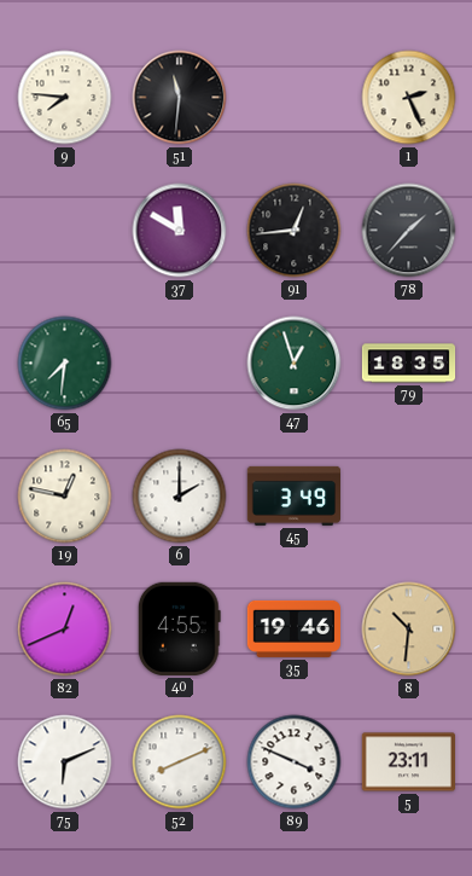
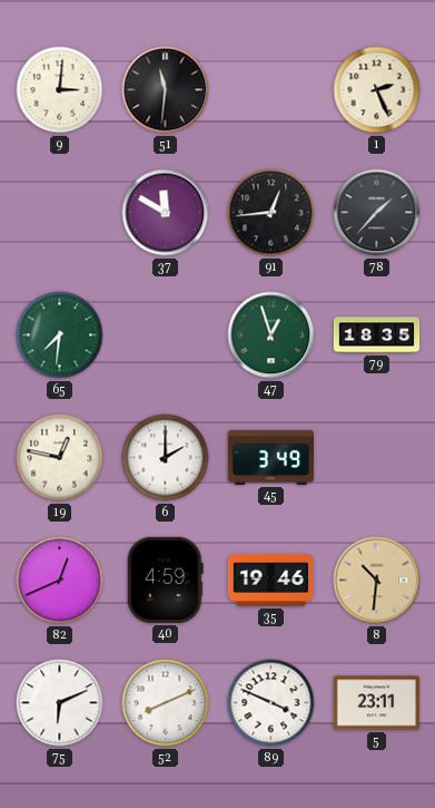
9: 7:46 -> 3:01
40: 4:55 -> 4:59
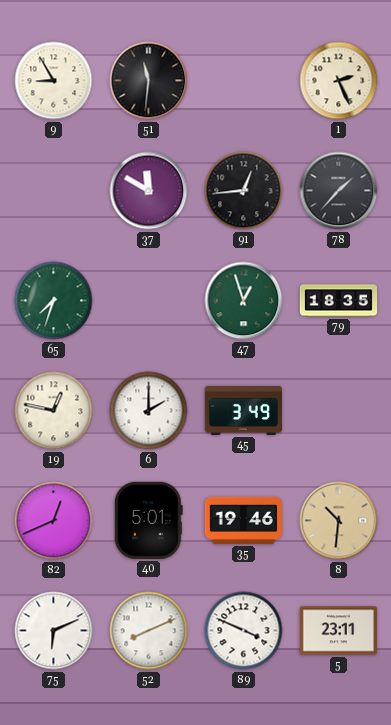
9: 3:01 -> 8:55
65: 7:31 -> 7:33
40: 4:59 -> 5:01
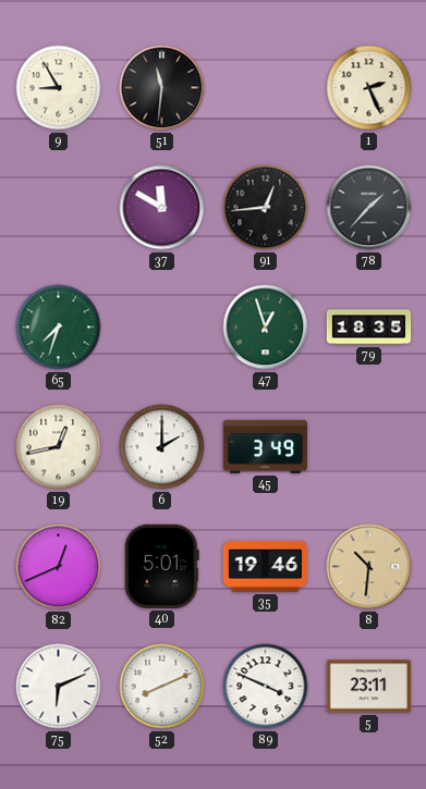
19: 12:47 -> 12:43
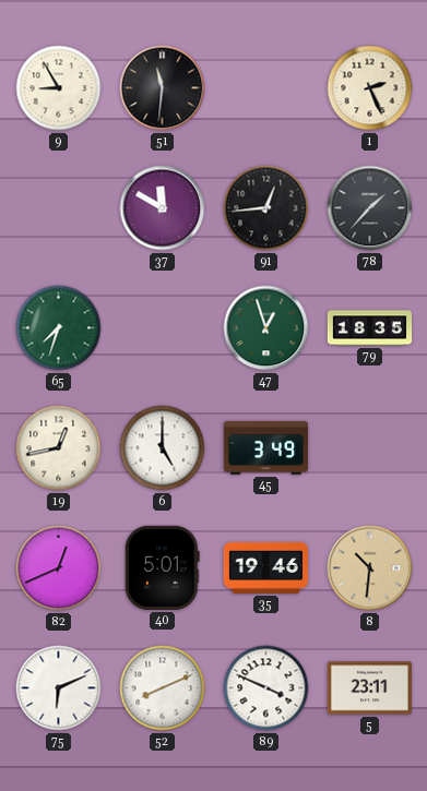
6: 2:00 -> 5:00
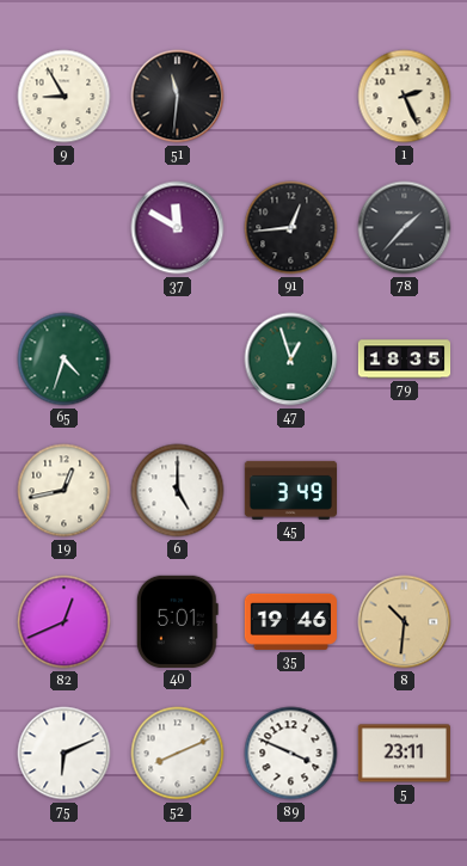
65: 7:33 -> 4:33
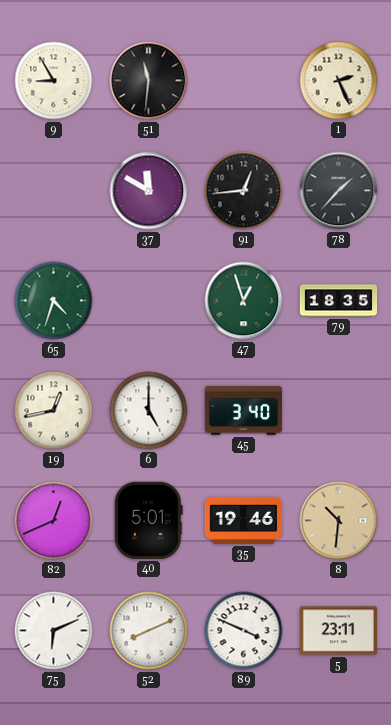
45: 3:49 -> 3:40
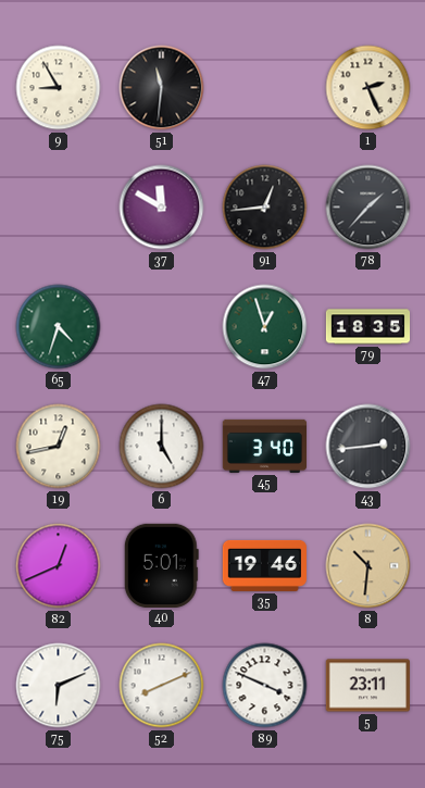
43: none -> 2:44
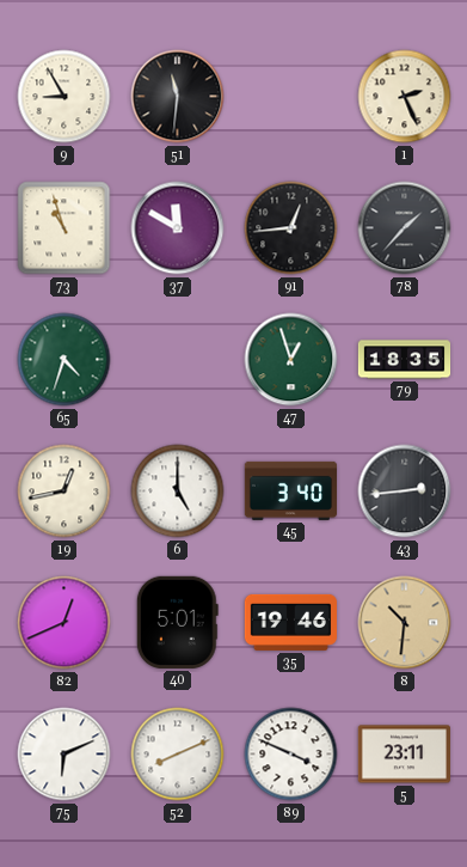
73: none -> 10:57
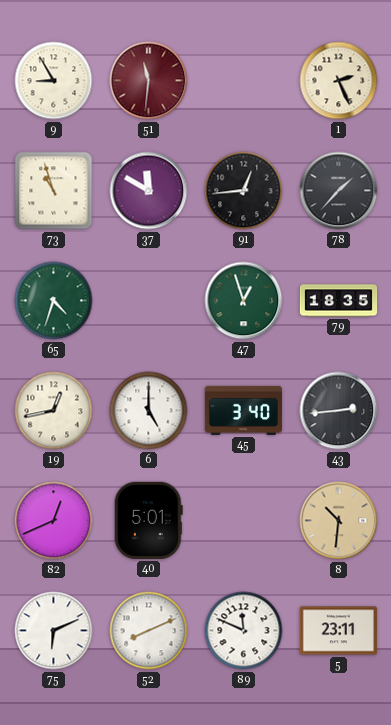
51 dial: black -> burgundy
35: 19:46 -> none
89: 3:49 -> 11:49
